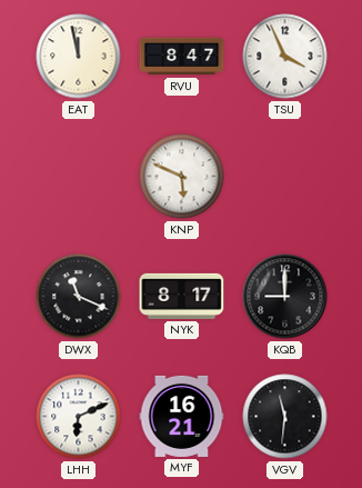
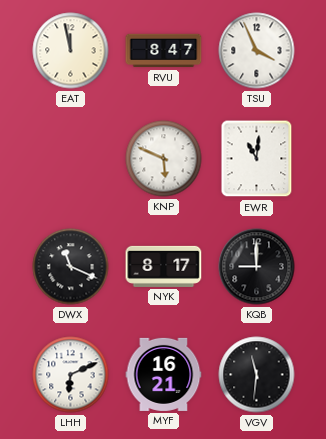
EWR: none -> 11:01
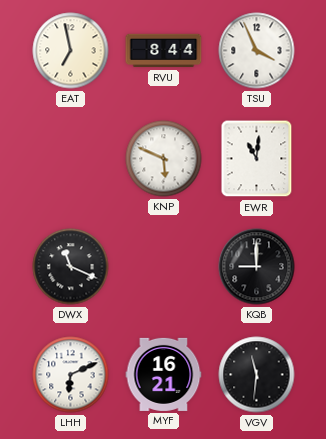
EAT: 11:58 -> 6:58
RVU: 8:47 -> 8:44
NYK: 8:17 -> none
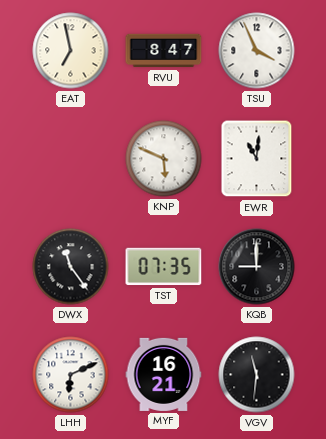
RVU: 8:44 -> 8:47
DWX: 11:19 -> 11:24
TST: none -> 07:35
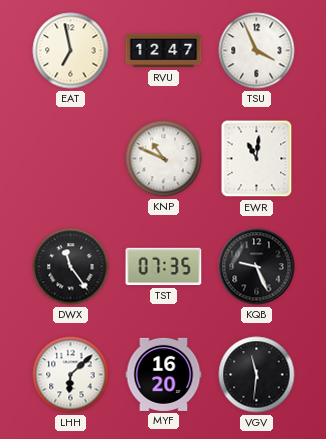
RVU: 8:47 -> 12:47
KNP: 5:49 -> 10:49
KQB: 9:00 -> 9:26
LHH: 6:11 -> 6:08
MYF: 16:21 -> 16:20
